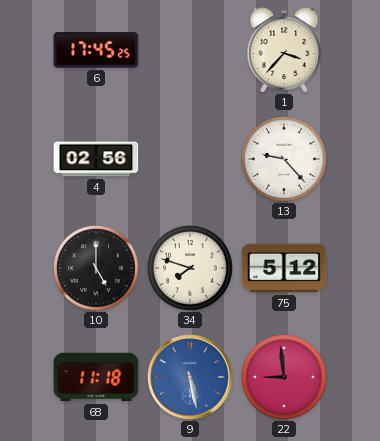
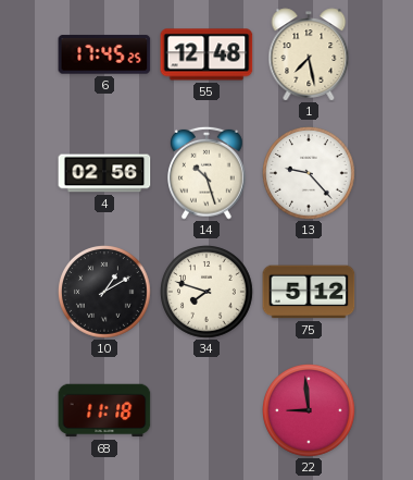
55: none -> 12:48
1: 3:37 -> 7:28
14: none -> 10:27
10: 5:00 -> 1:10
9: 5:28 -> none
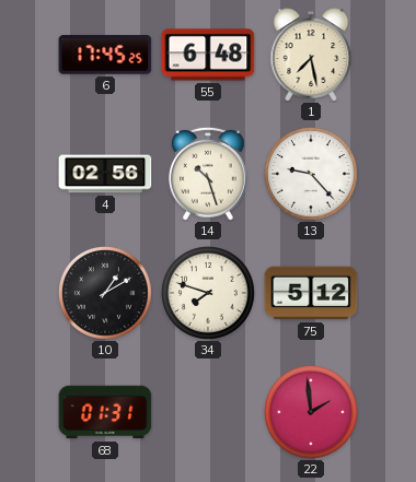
55: 12:48 -> 6:48
68: 11:18 -> 01:31
22: 8:59 -> 1:59
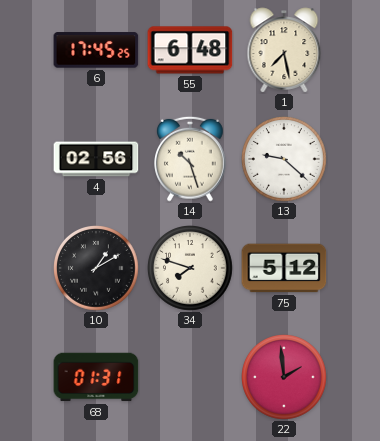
13: 9:23 -> 9:22
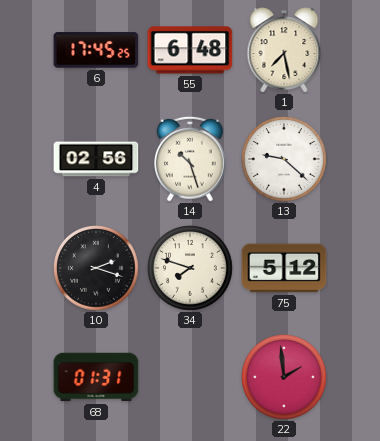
10: 1:10 -> 2:18
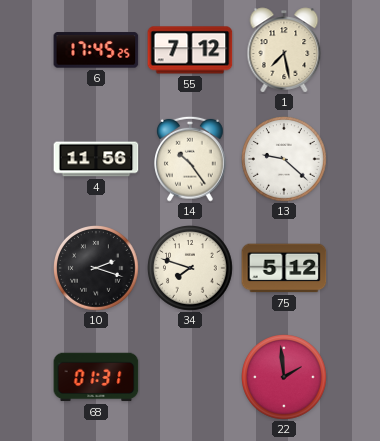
55: 6:48 -> 7:12
4: 02:56 -> 11:56
14: 10:27 -> 10:24
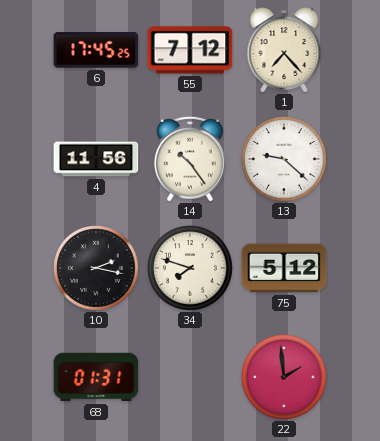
1: 7:28 -> 7:23
10: 2:18 -> 2:17
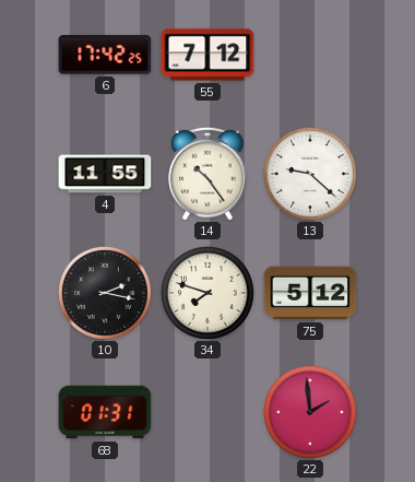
6: 17:45 -> 17:42
1: 7:23 -> none
4: 11:56 -> 11:55
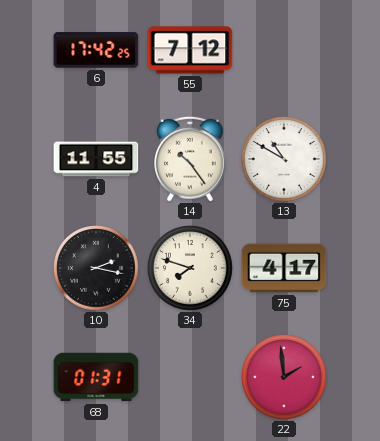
13: 9:22 -> 10:50
75: 5:12 -> 4:17
